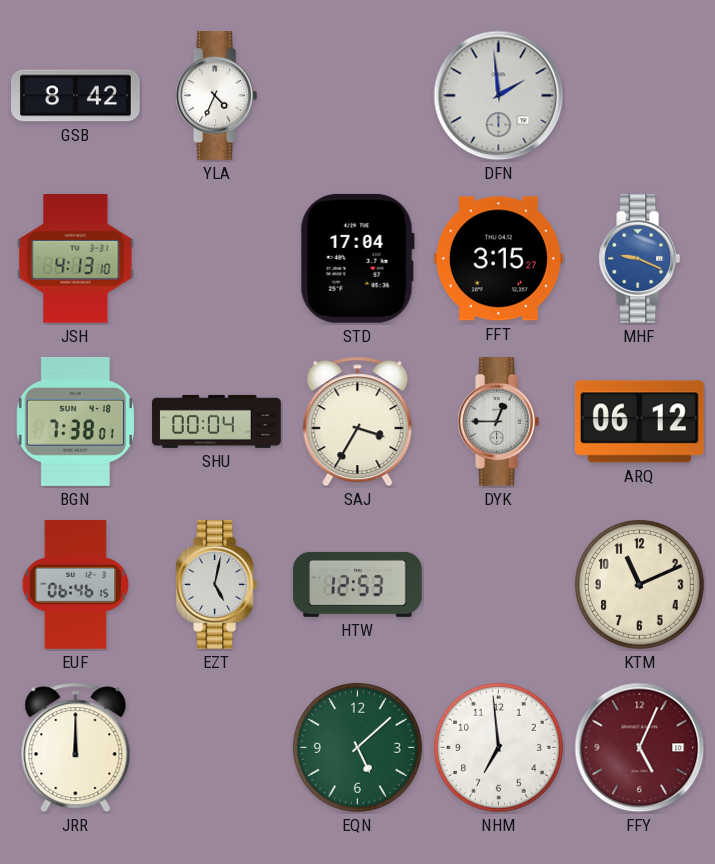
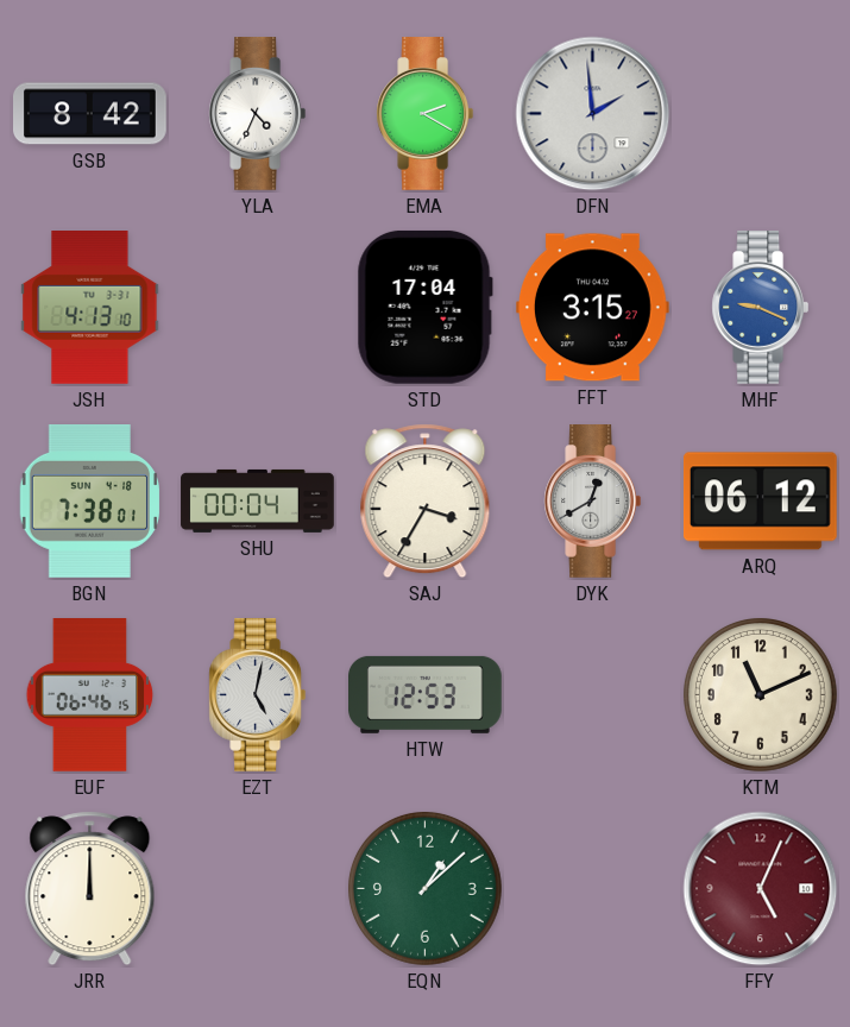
EMA: none -> 2:20
DYK: 12:45 -> 12:40
EQN: 5:08 -> 1:08
NHM: 6:59 -> none
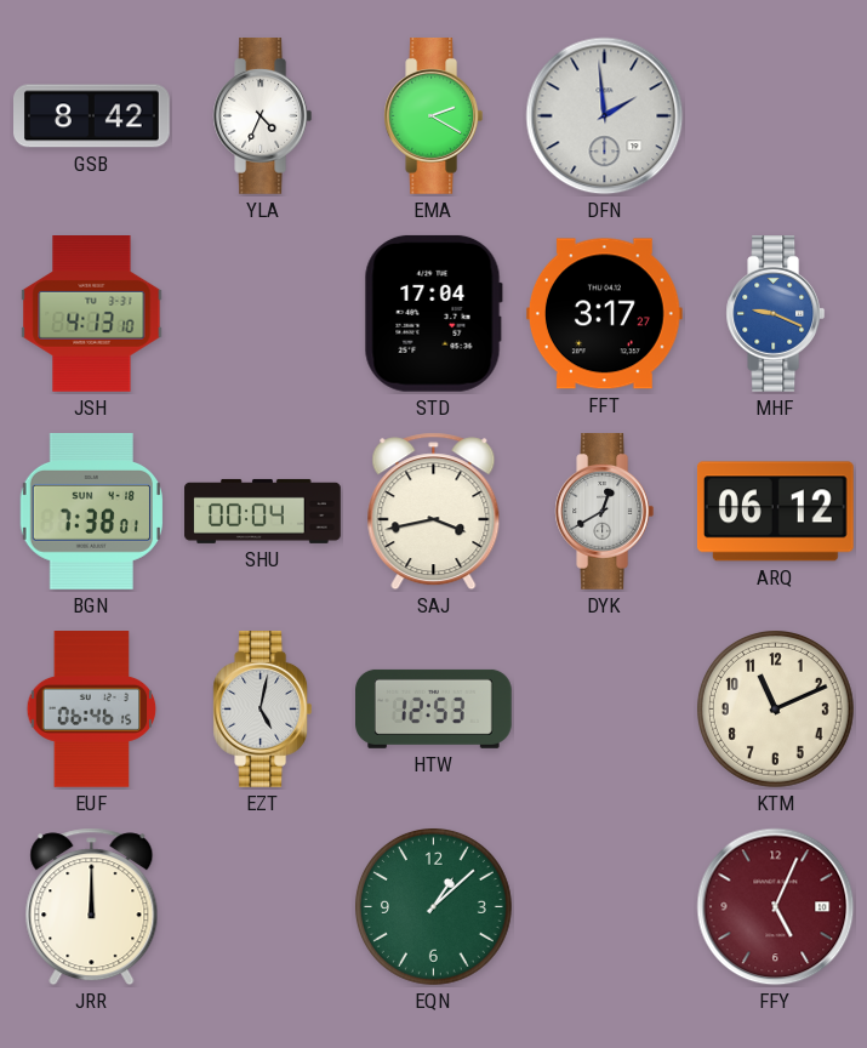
FFT: 3:15 -> 3:17
SAJ: 3:35 -> 3:43
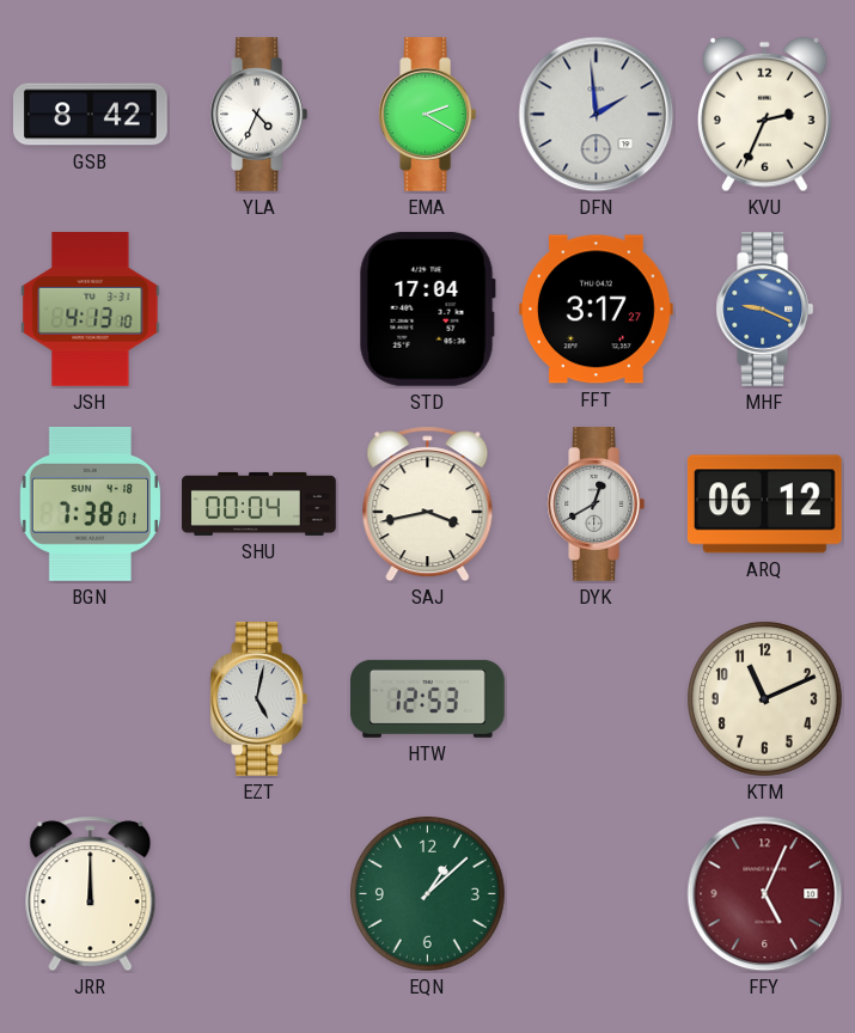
KVU: none -> 2:34
EUF: 06:46 -> none
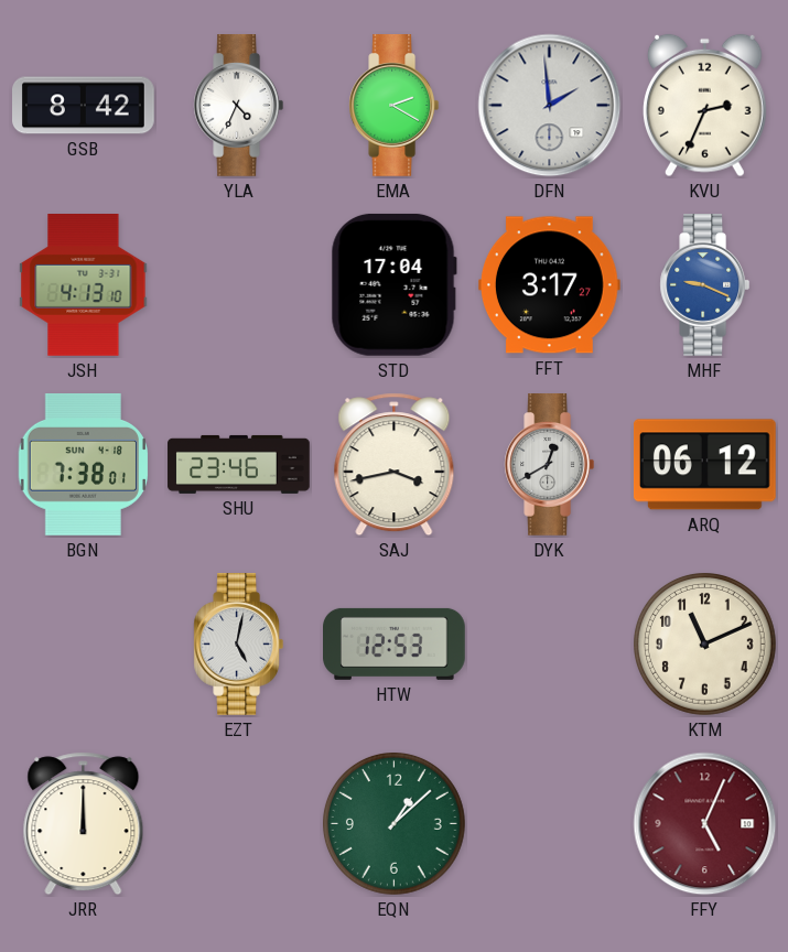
SHU: 00:04 -> 23:46
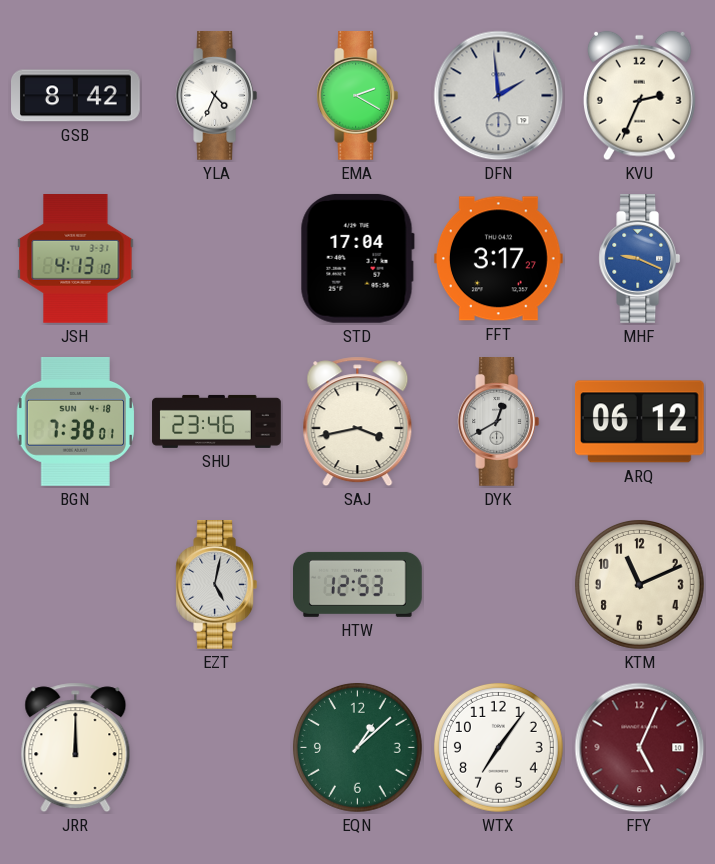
WTX: none -> 7:06
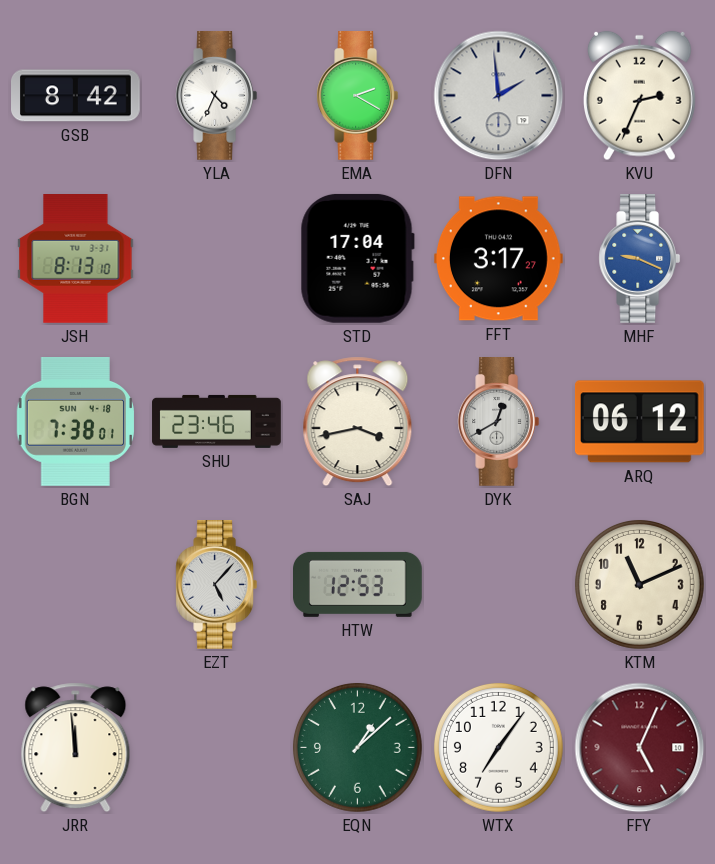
JSH: 4:13 -> 8:13
EZT: 5:02 -> 5:07
JRR: 12:00 -> 11:59
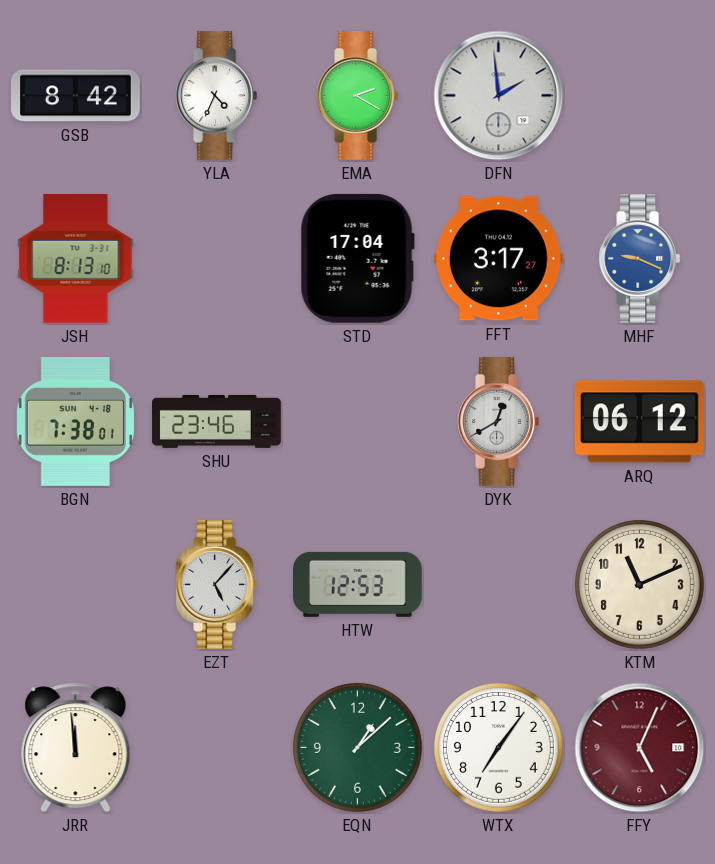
KVU: 2:34 -> none
SAJ: 3:43 -> none
